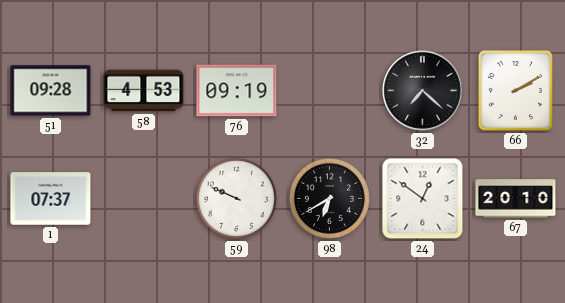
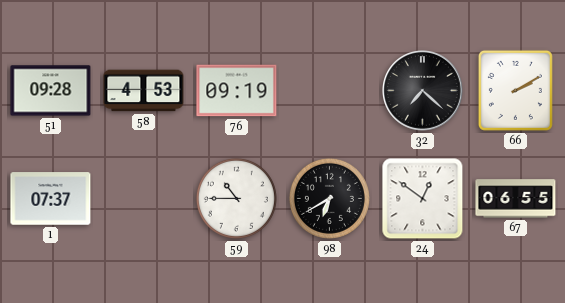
59: 9:49 -> 10:45
67: 20:10 -> 06:55
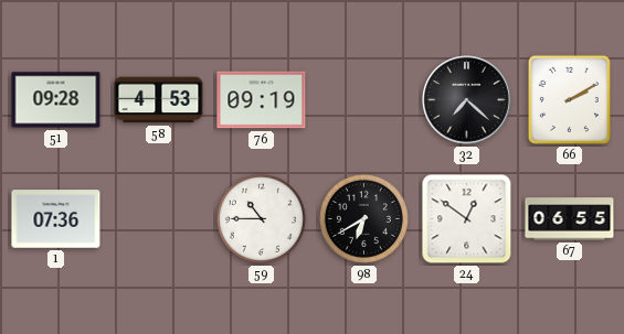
1: 07:37 -> 07:36
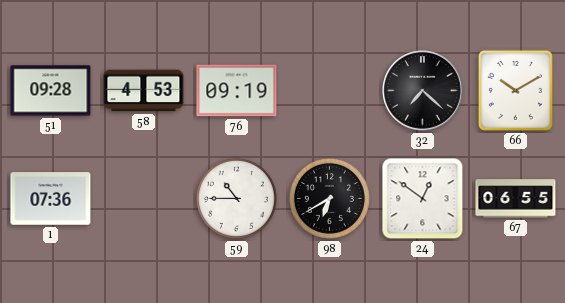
66: 2:10 -> 10:10
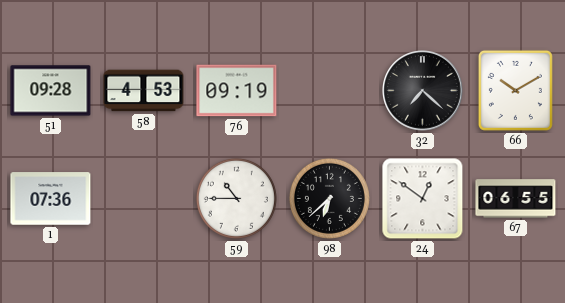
98: 6:40 -> 6:38
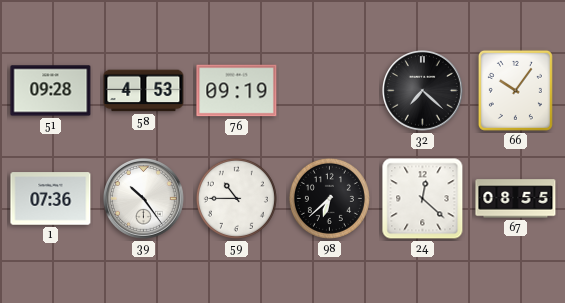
66: 10:10 -> 10:06
39: none -> 10:24
24: 12:51 -> 12:22
67: 06:55 -> 08:55
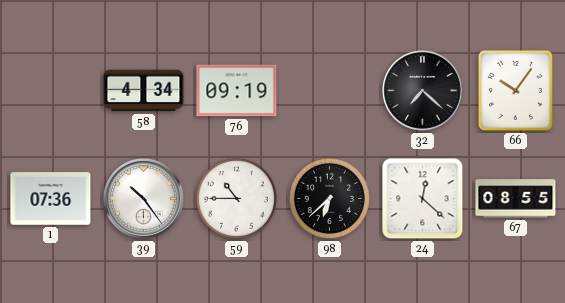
51: 09:28 -> none
58: 4:53 -> 4:34
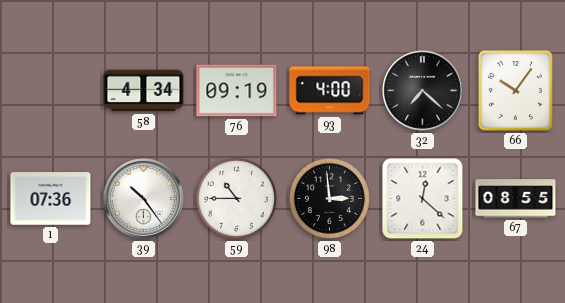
93: none -> 4:00
98: 6:38 -> 2:59
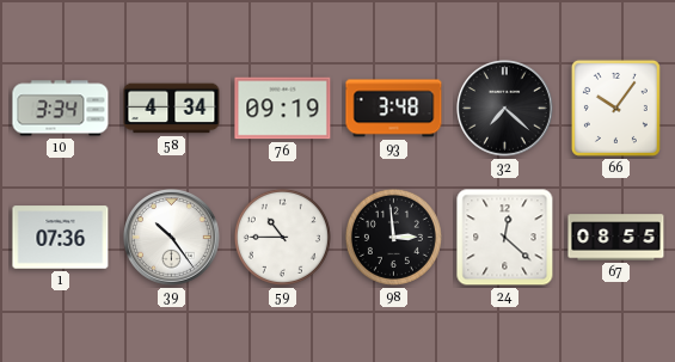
10: none -> 3:34
93: 4:00 -> 3:48
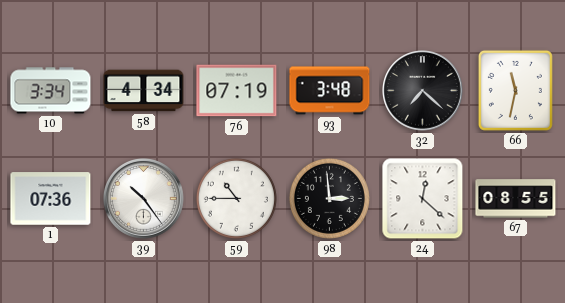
76: 09:19 -> 07:19
66: 10:06 -> 11:32
